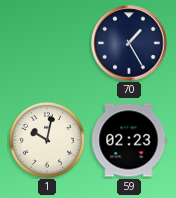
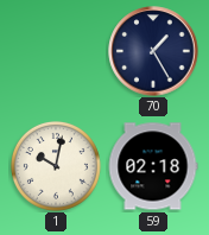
59: 02:23 -> 02:18
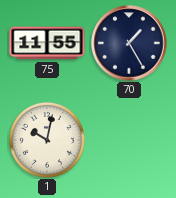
75: none -> 11:55
59: 02:18 -> none
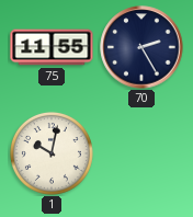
70: 1:25 -> 2:25
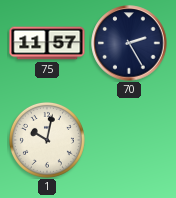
75: 11:55 -> 11:57
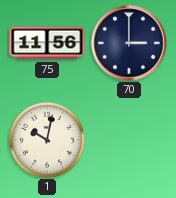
75: 11:57 -> 11:56
70: 2:25 -> 3:00
